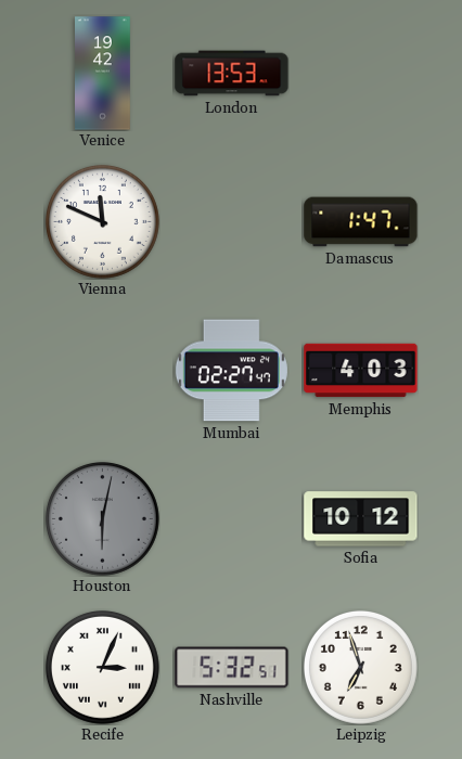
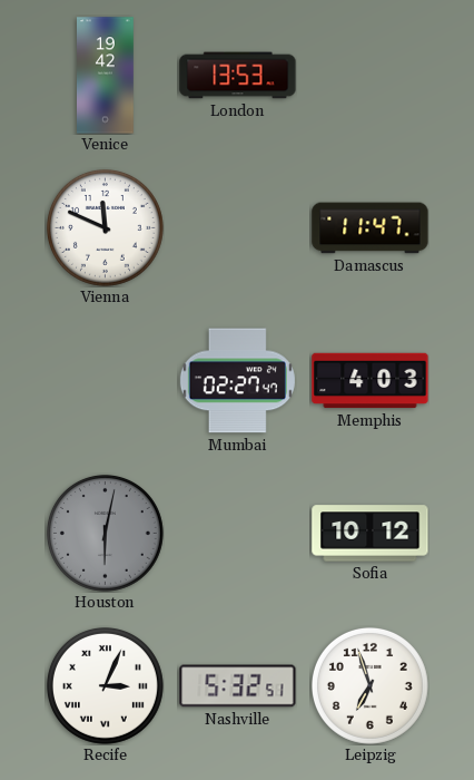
Damascus: 1:47 -> 11:47
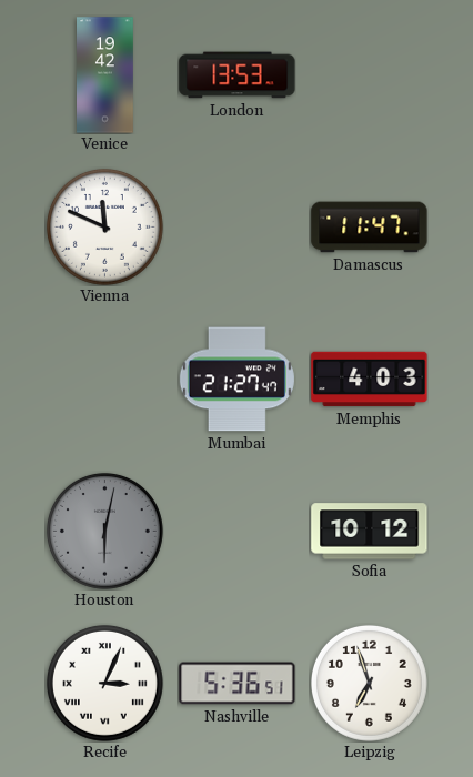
Mumbai: 02:27 -> 21:27
Nashville: 5:32 -> 5:36
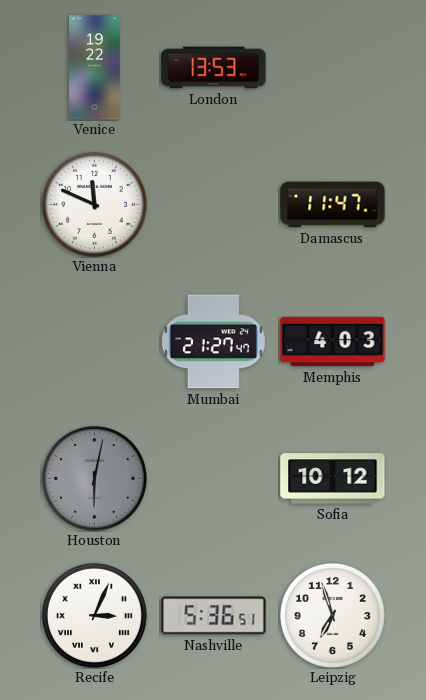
Venice: 19:42 -> 19:22
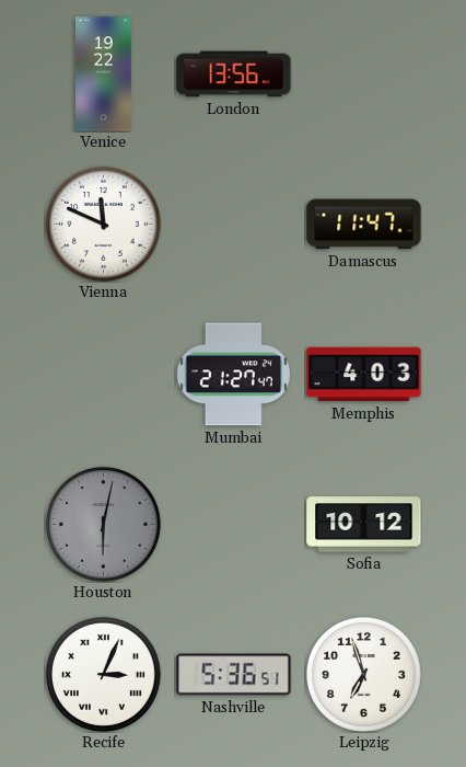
London: 13:53 -> 13:56
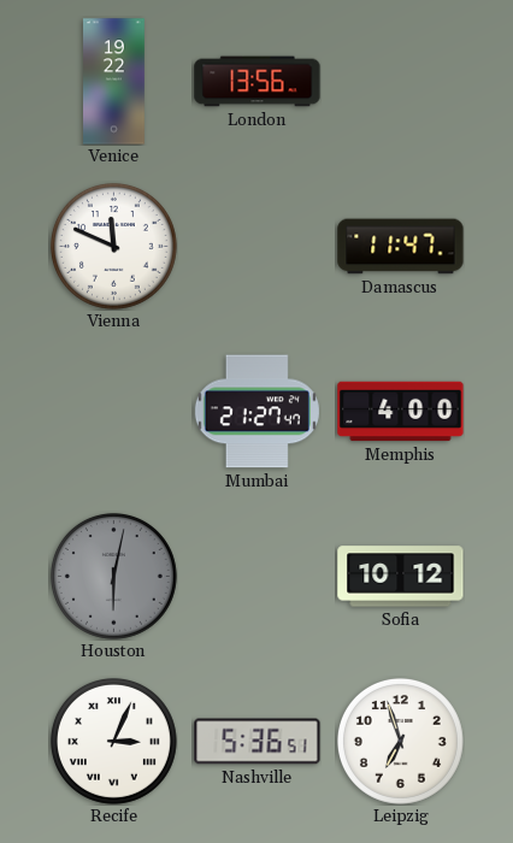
Memphis: 4:03 -> 4:00
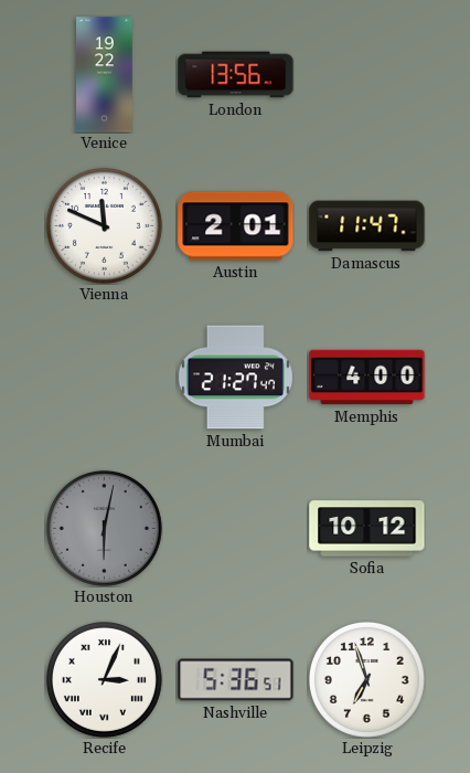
Austin: none -> 2:01
